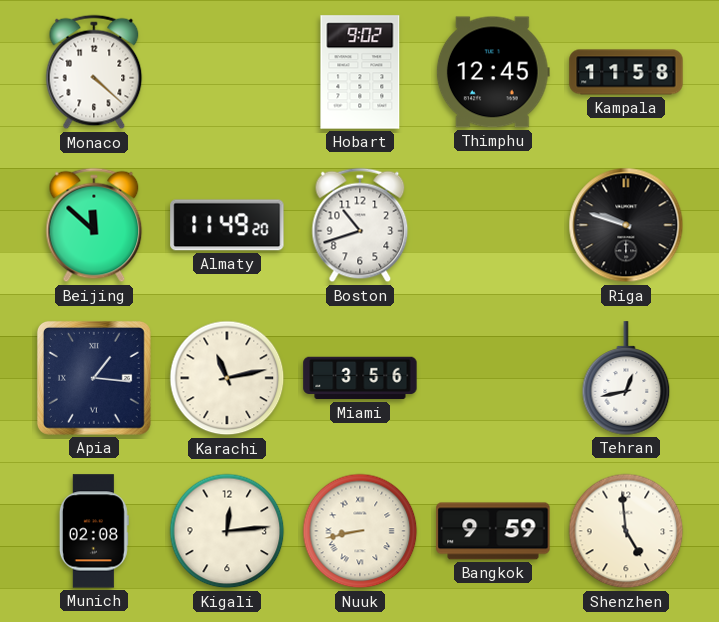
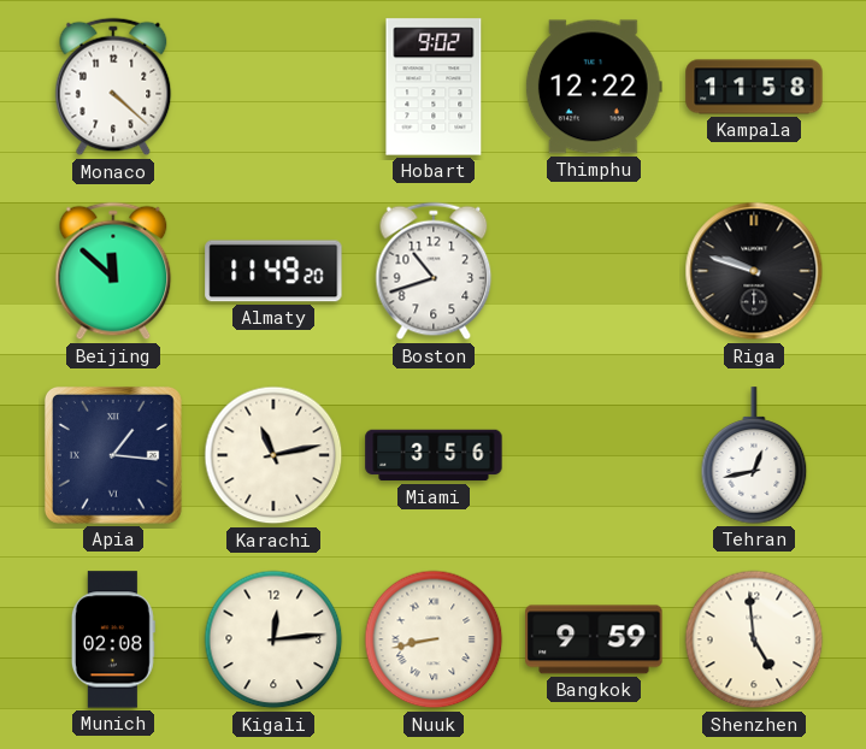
Thimphu: 12:45 -> 12:22
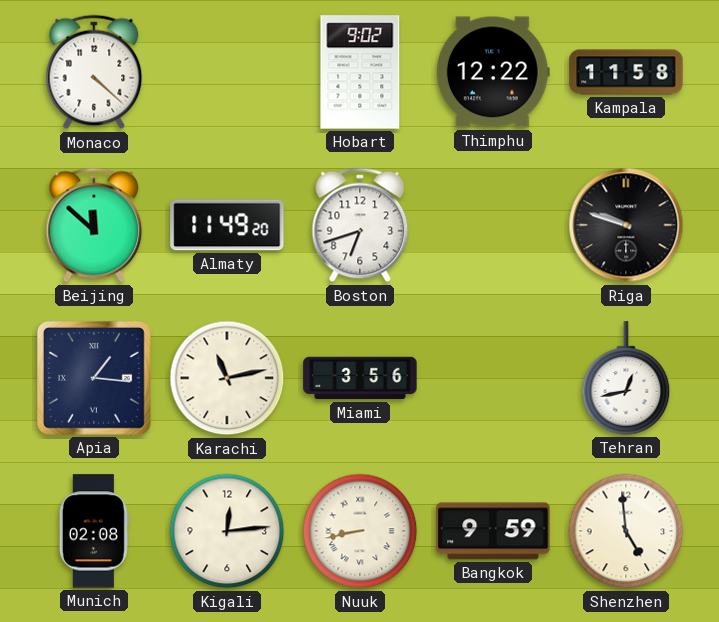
Boston: 10:42 -> 6:42
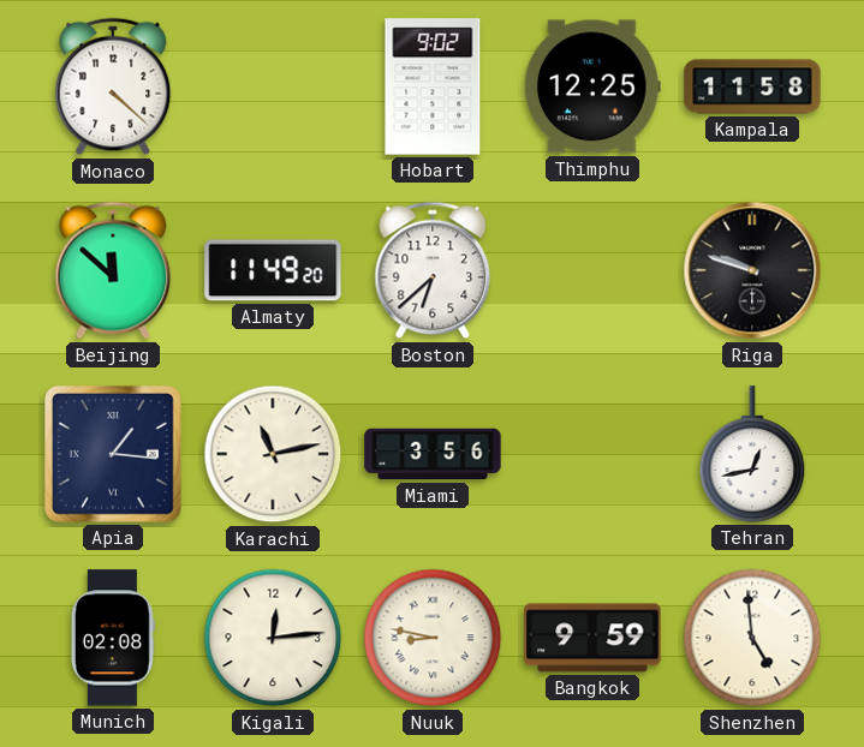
Thimphu: 12:22 -> 12:25
Boston: 6:42 -> 6:38
Nuuk: 8:43 -> 8:47
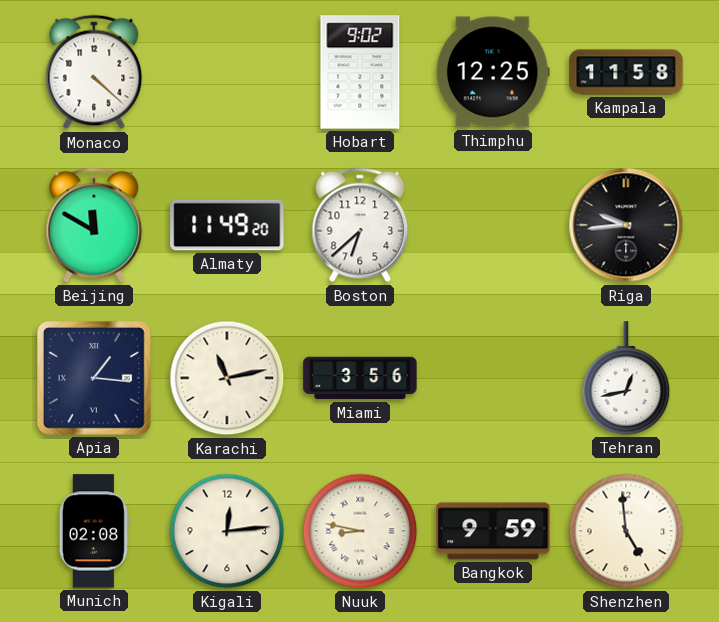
Beijing: 11:52 -> 11:50
Riga: 9:48 -> 9:44
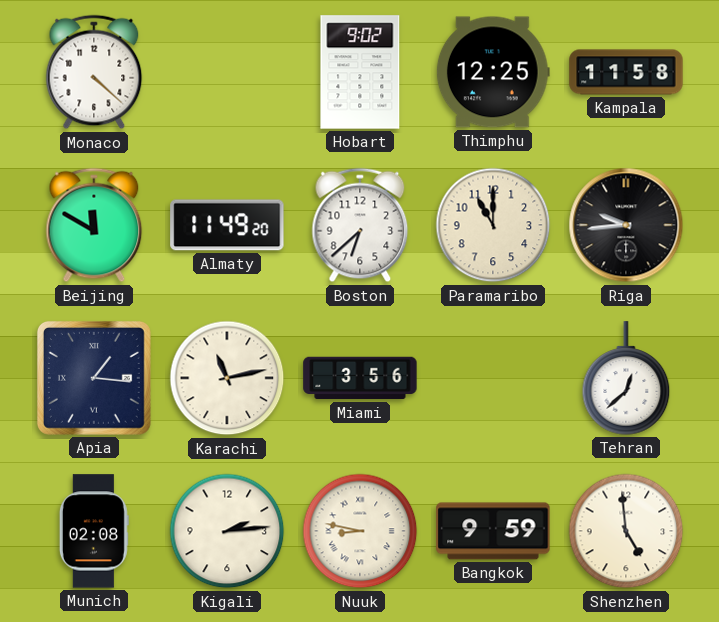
Paramaribo: none -> 11:00
Tehran: 12:43 -> 12:38
Kigali: 12:14 -> 2:14
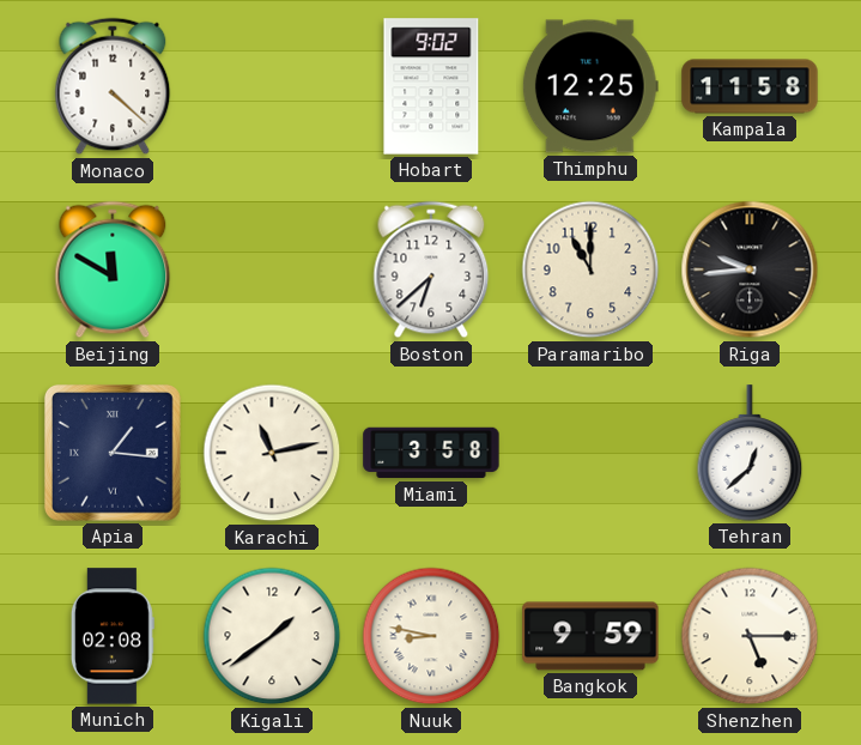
Almaty: 11:49 -> none
Miami: 3:56 -> 3:58
Kigali: 2:14 -> 1:39
Shenzhen: 4:59 -> 5:15
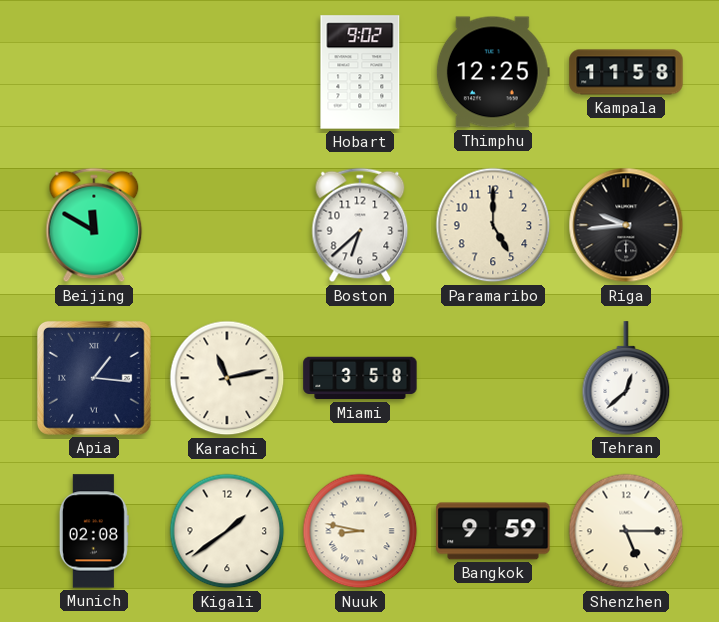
Monaco: 4:22 -> none
Paramaribo: 11:00 -> 5:00
